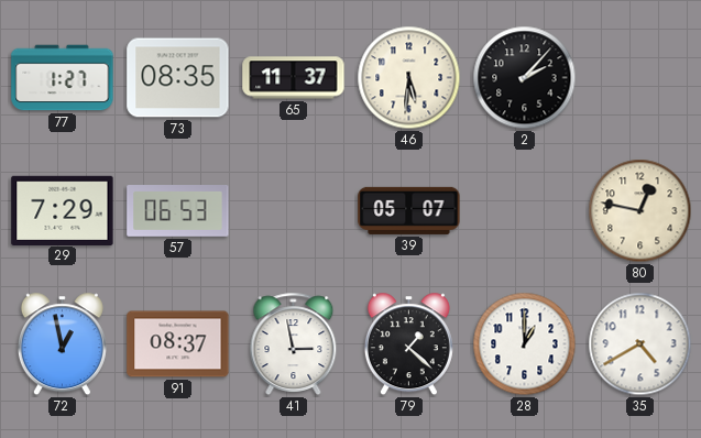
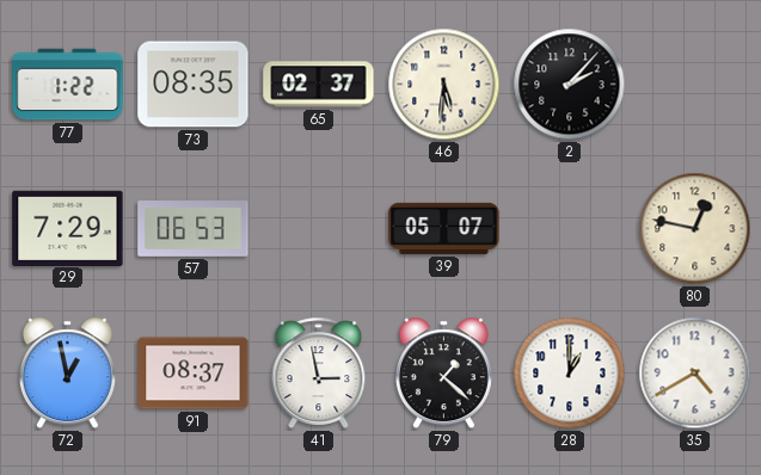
77: 1:27 -> 1:22
65: 11:37 -> 02:37
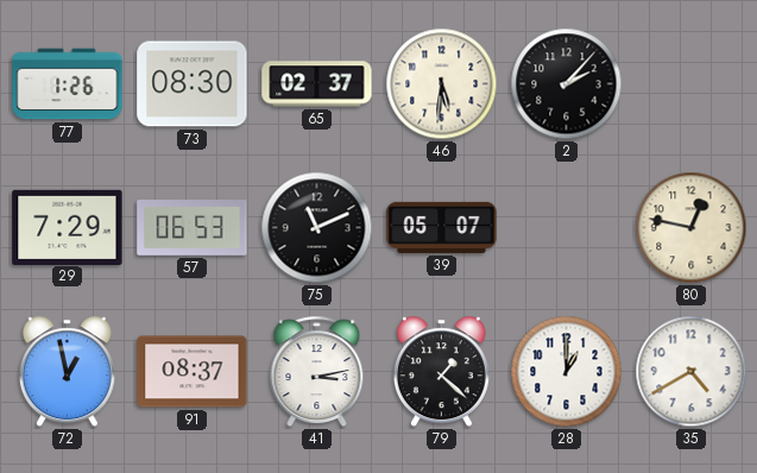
77: 1:22 -> 1:26
73: 08:35 -> 08:30
75: none -> 11:11
41: 2:58 -> 3:13
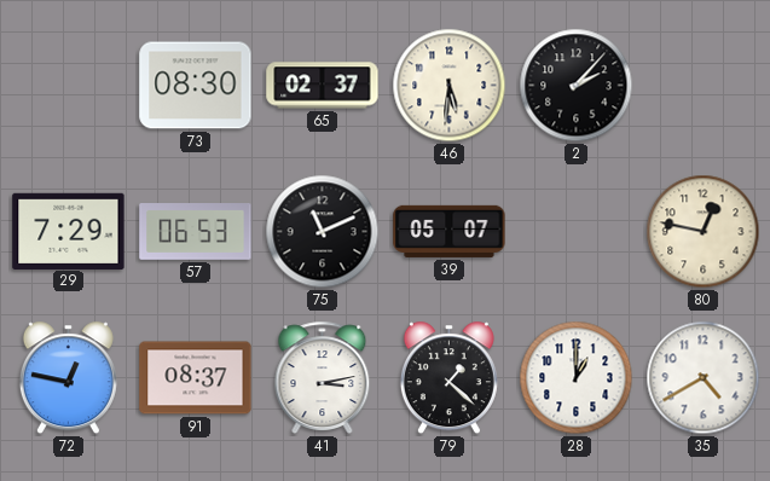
77: 1:26 -> none
72: 12:58 -> 12:47
